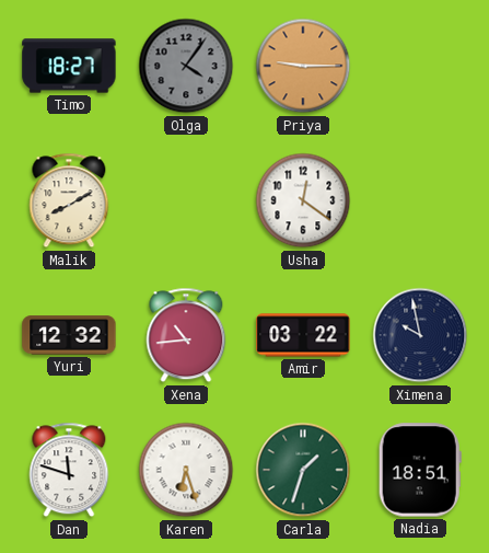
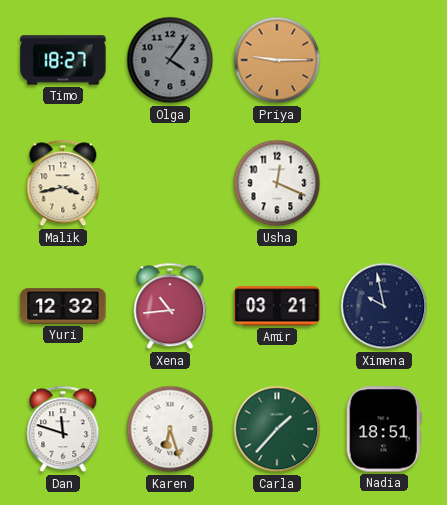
Malik: 8:10 -> 3:43
Usha: 12:21 -> 12:19
Amir: 03:22 -> 03:21
Carla: 1:33 -> 1:37
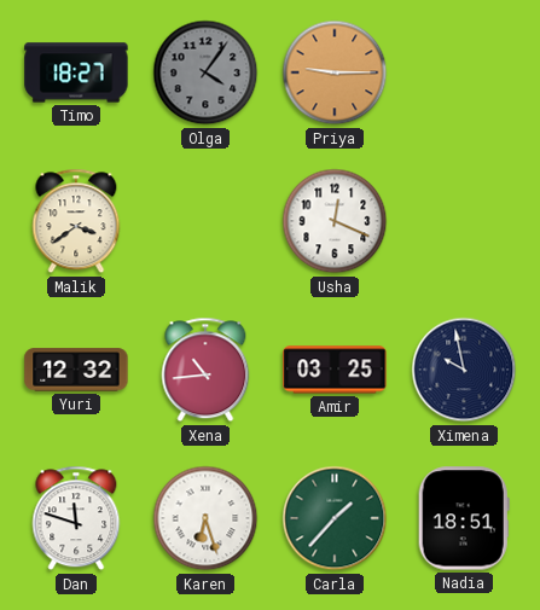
Malik: 3:43 -> 3:39
Amir: 03:21 -> 03:25
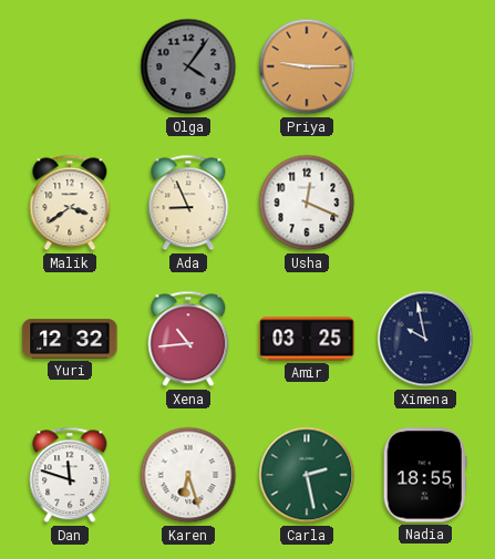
Timo: 18:27 -> none
Ada: none -> 8:56
Carla: 1:37 -> 2:28
Nadia: 18:51 -> 18:55
